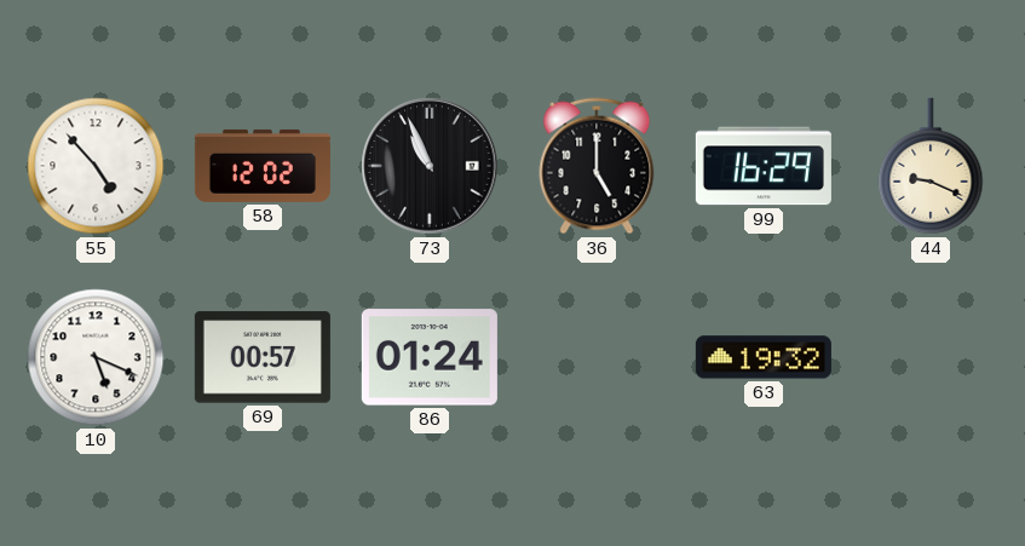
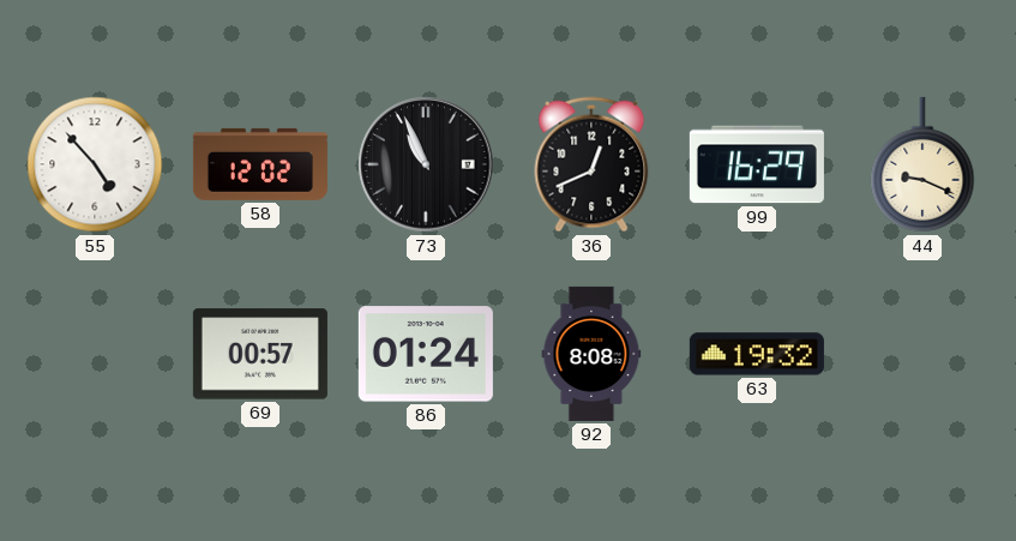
36: 5:00 -> 12:41
10: 5:19 -> none
92: none -> 8:08
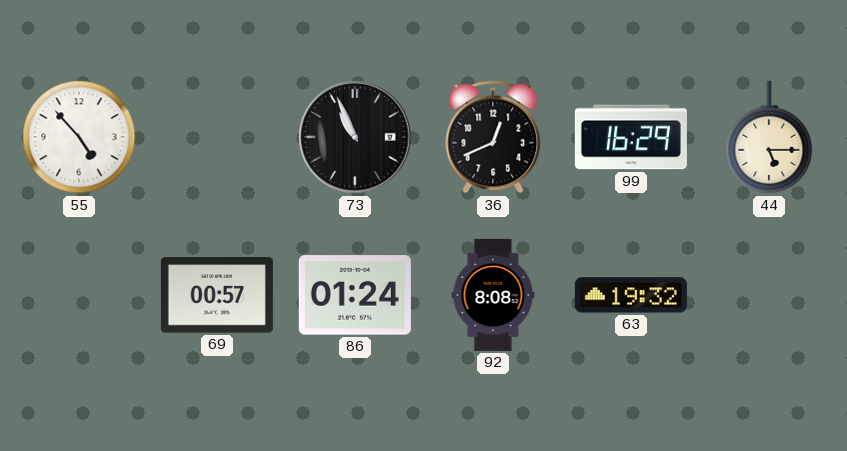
58: 12:02 -> none
44: 9:19 -> 5:15
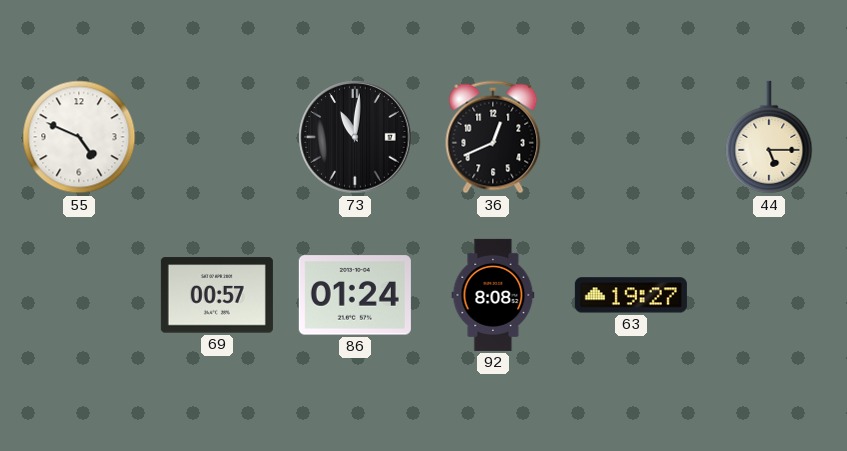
55: 4:53 -> 4:49
73: 10:56 -> 11:01
99: 16:29 -> none
63: 19:32 -> 19:27
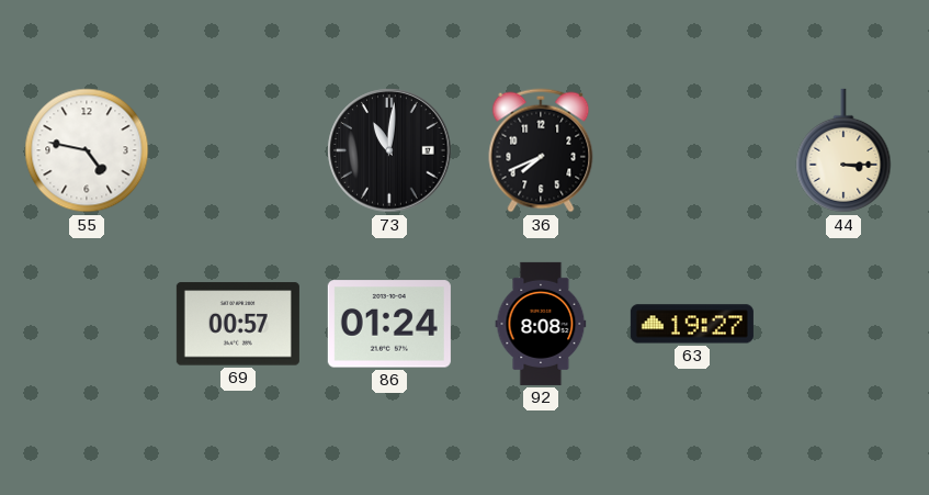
55: 4:49 -> 4:47
36: 12:41 -> 7:41
44: 5:15 -> 3:15
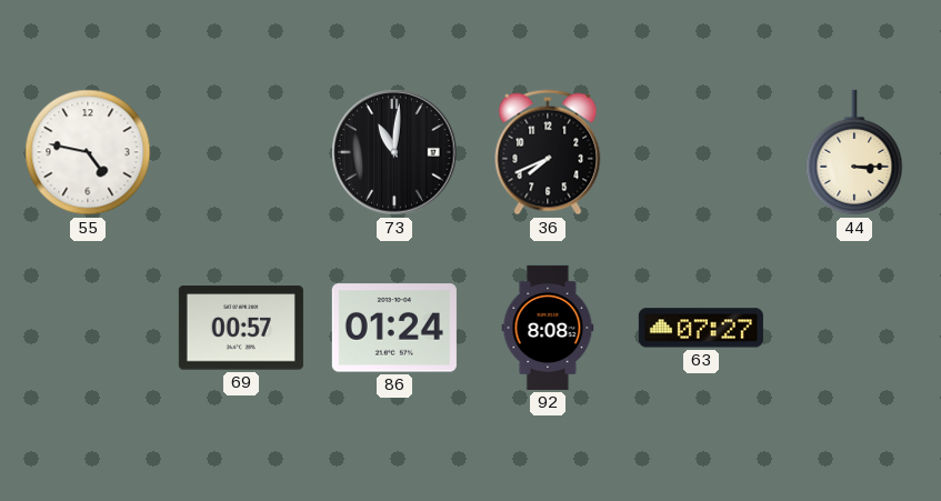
63: 19:27 -> 07:27
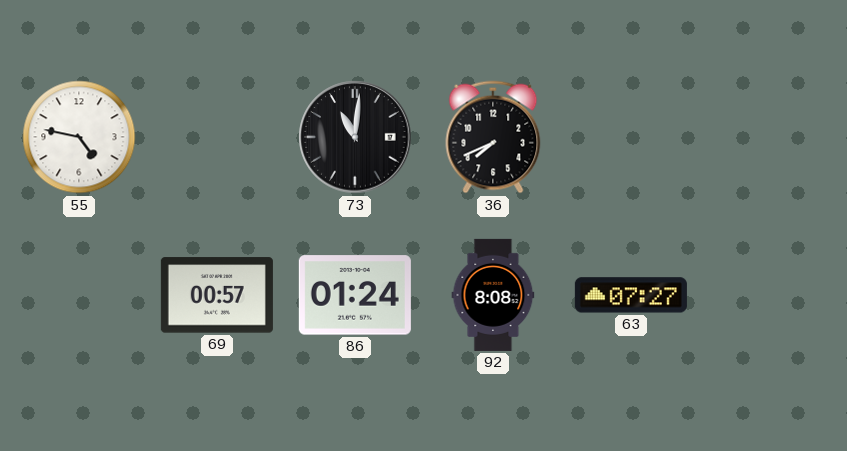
44: 3:15 -> none
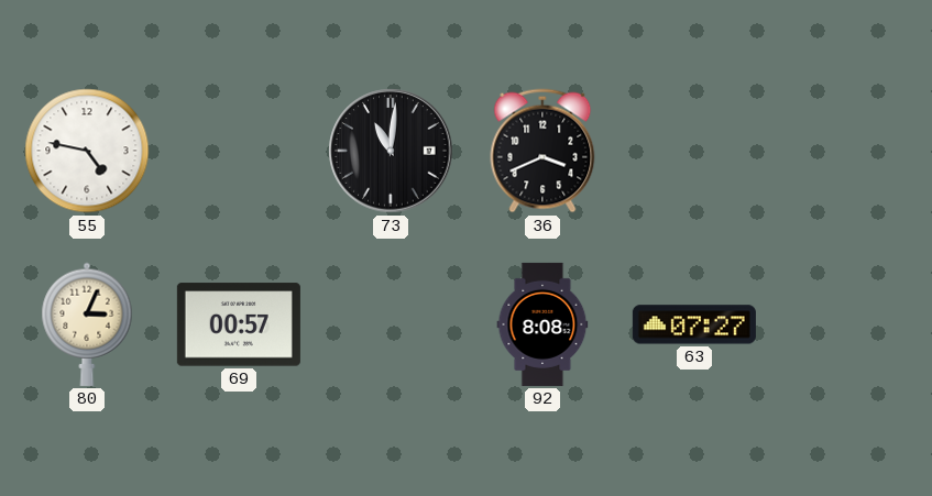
36: 7:41 -> 3:41
80: none -> 3:04
86: 01:24 -> none
